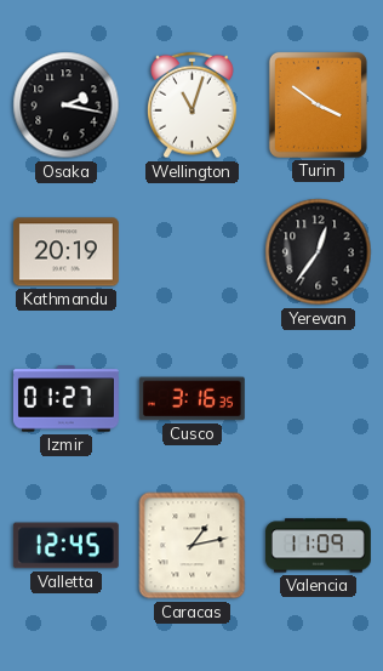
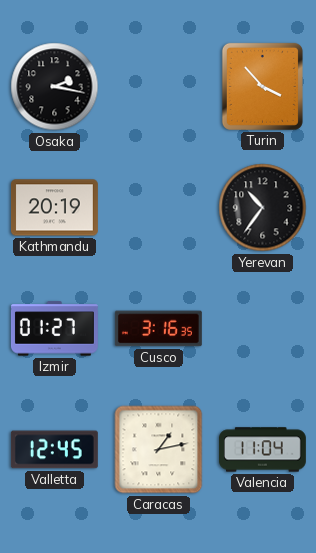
Wellington: 11:03 -> none
Turin: 3:51 -> 3:53
Yerevan: 12:36 -> 10:36
Valencia: 11:09 -> 11:04
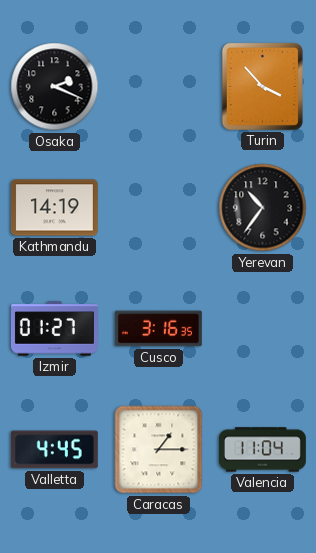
Osaka: 2:17 -> 2:19
Kathmandu: 20:19 -> 14:19
Valletta: 12:45 -> 4:45
Caracas: 1:13 -> 1:15
